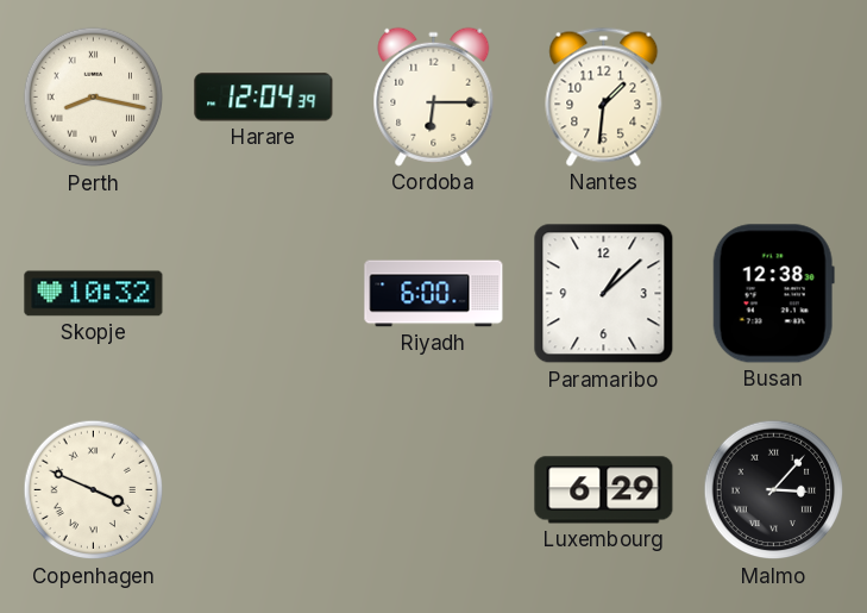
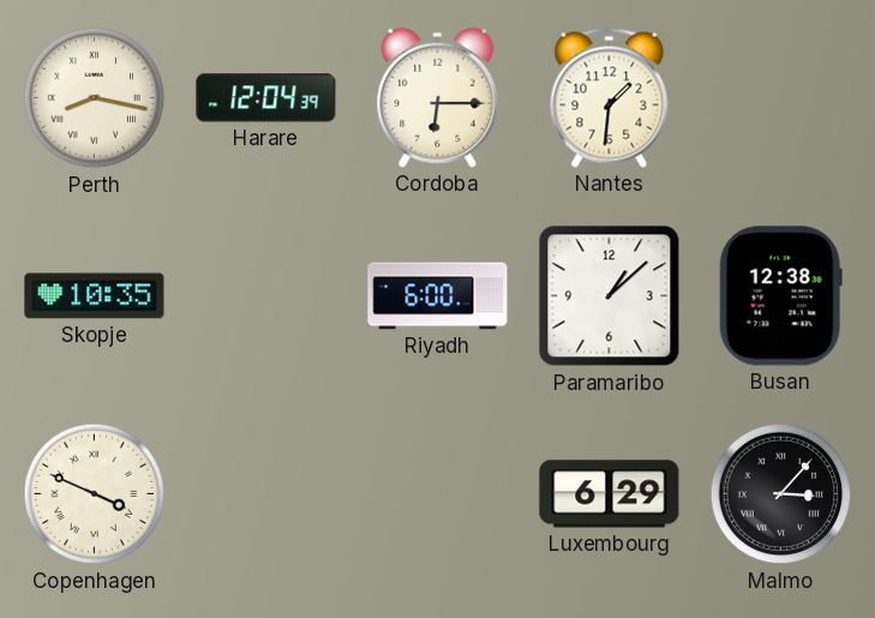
Skopje: 10:32 -> 10:35
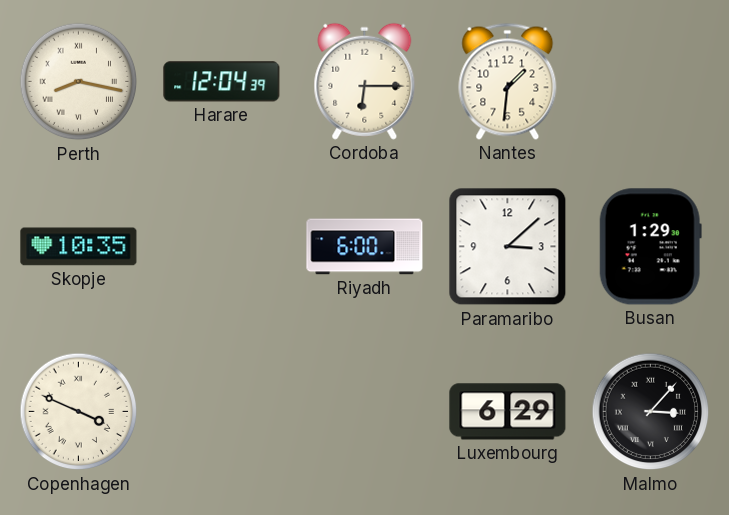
Paramaribo: 1:08 -> 3:08
Busan: 12:38 -> 1:29
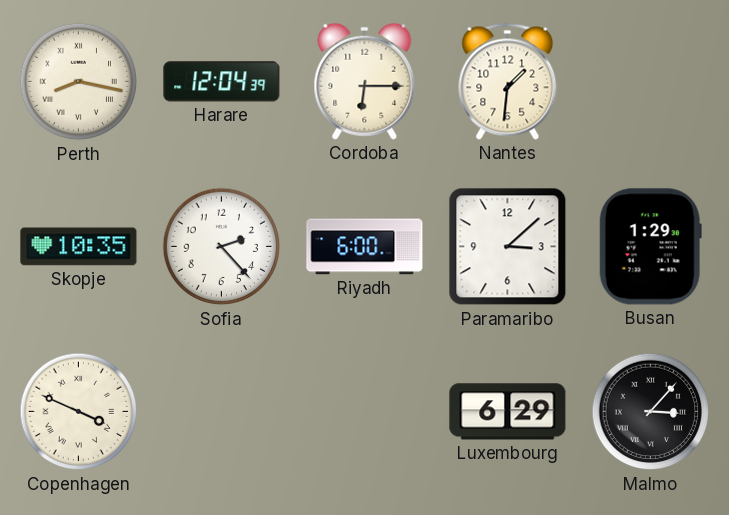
Sofia: none -> 2:23
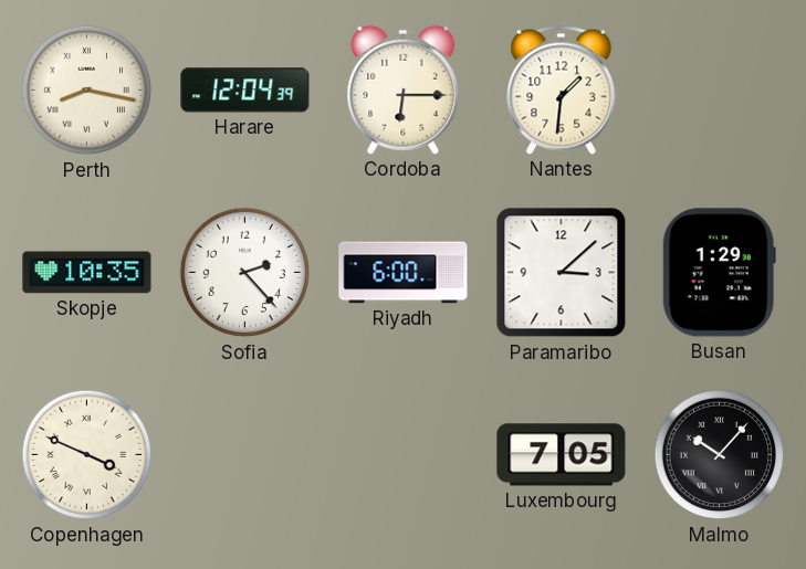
Luxembourg: 6:29 -> 7:05
Malmo: 3:07 -> 10:07
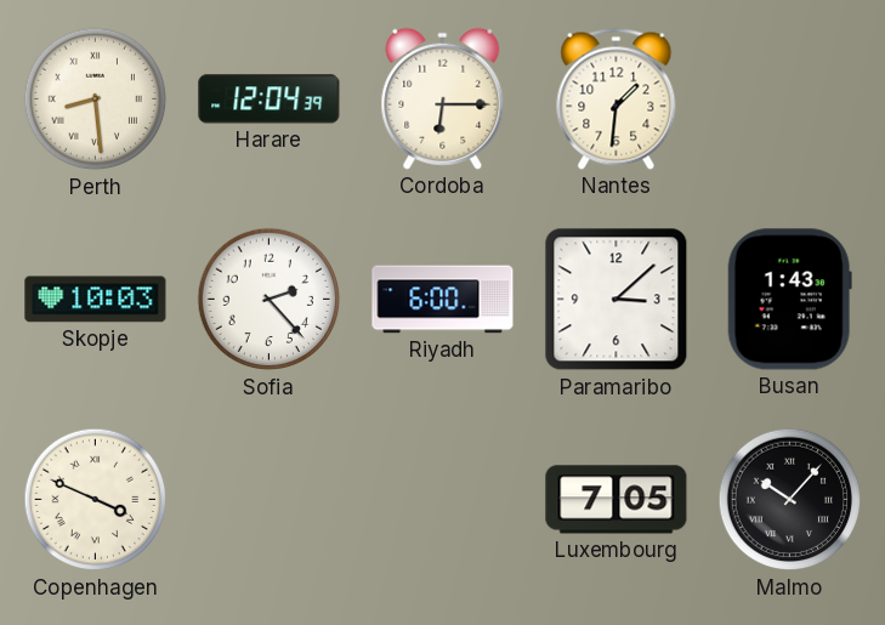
Perth: 8:17 -> 8:29
Skopje: 10:35 -> 10:03
Busan: 1:29 -> 1:43
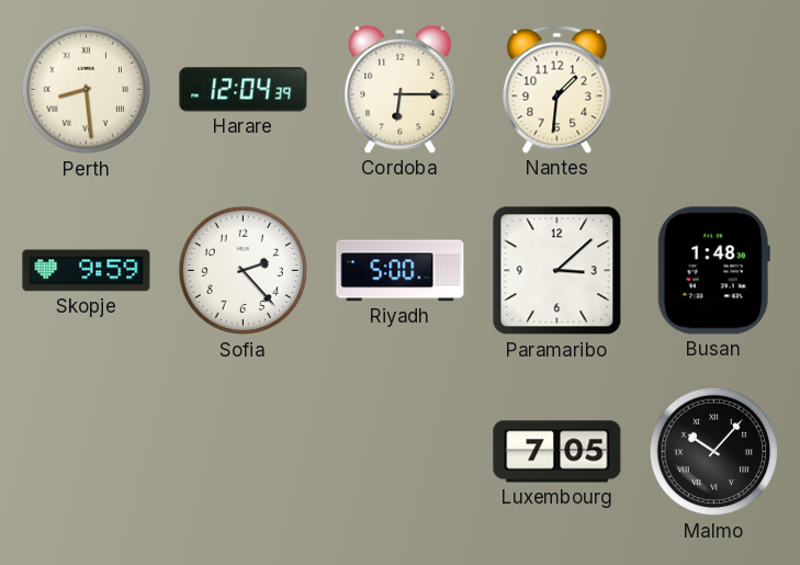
Skopje: 10:03 -> 9:59
Riyadh: 6:00 -> 5:00
Busan: 1:43 -> 1:48
Copenhagen: 3:49 -> none
